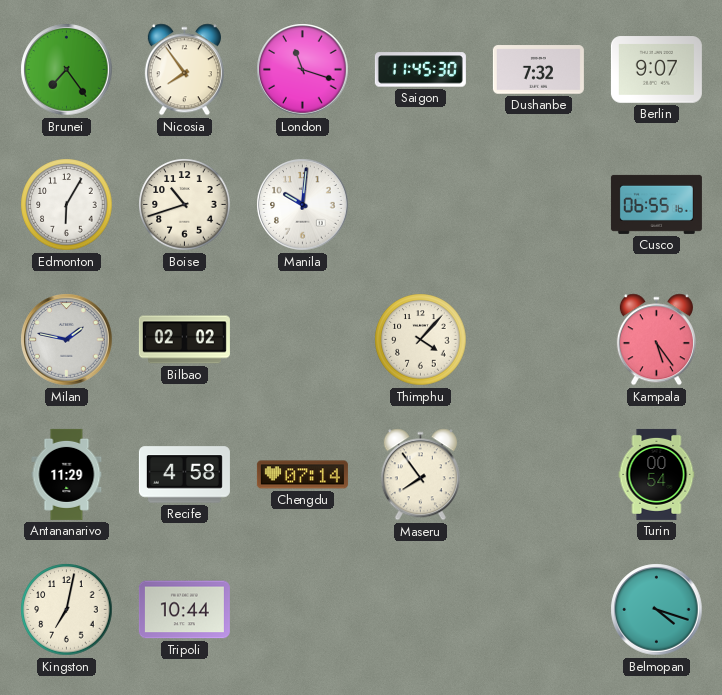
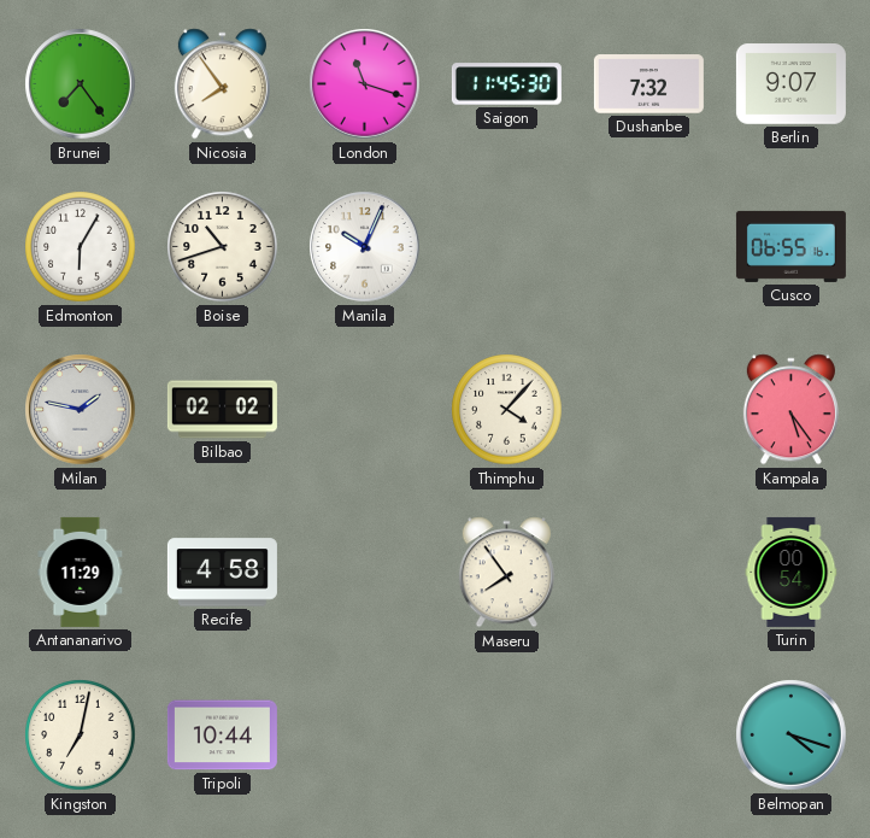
Manila: 10:01 -> 10:04
Chengdu: 07:14 -> none
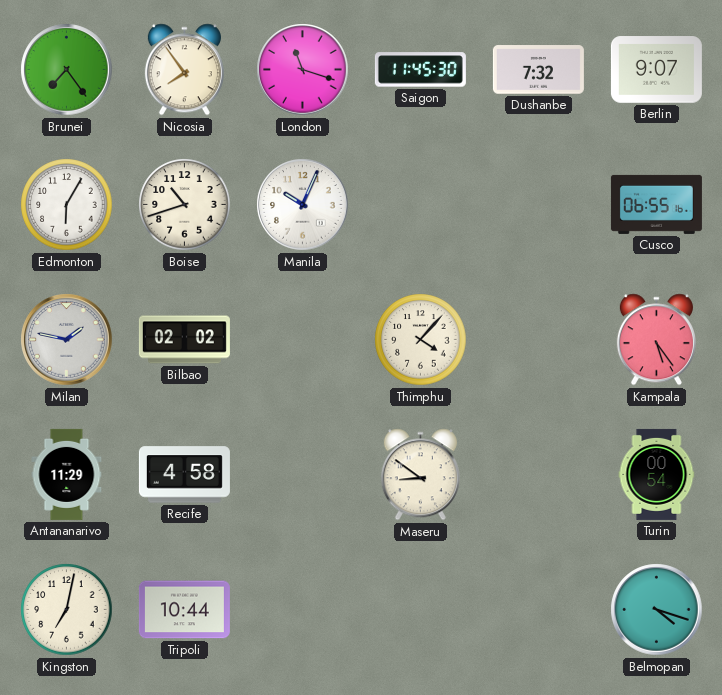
Maseru: 7:54 -> 8:51
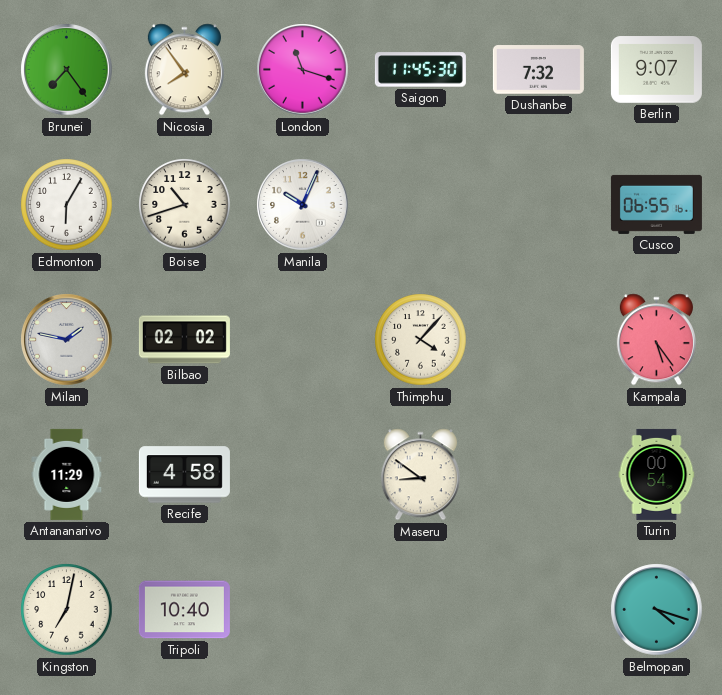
Tripoli: 10:44 -> 10:40
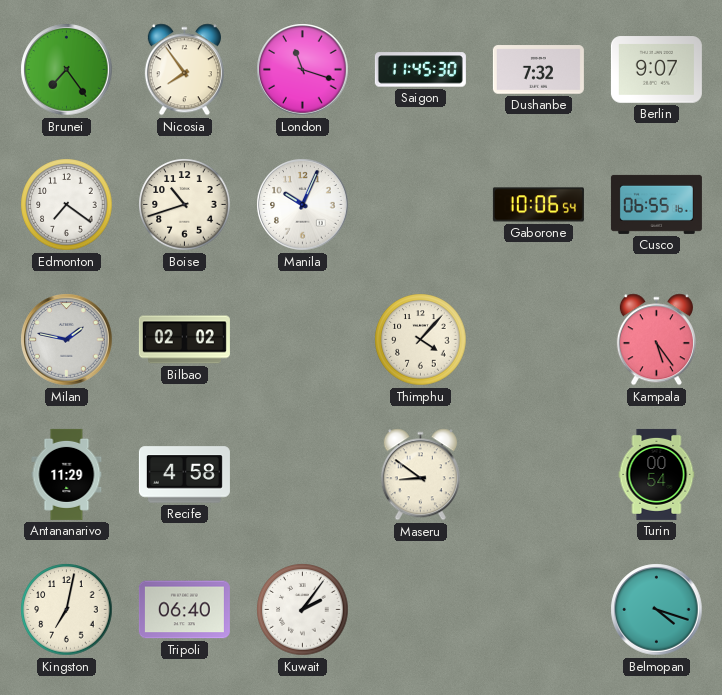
Edmonton: 6:05 -> 7:21
Gaborone: none -> 10:06
Tripoli: 10:40 -> 06:40
Kuwait: none -> 2:06
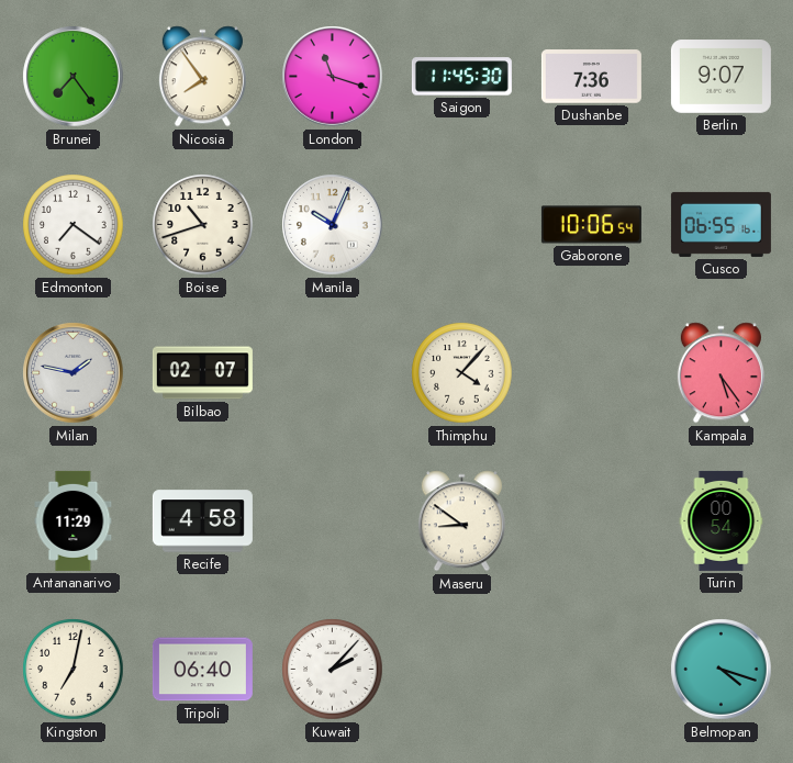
Dushanbe: 7:32 -> 7:36
Bilbao: 02:02 -> 02:07
Kuwait: 2:06 -> 2:07
